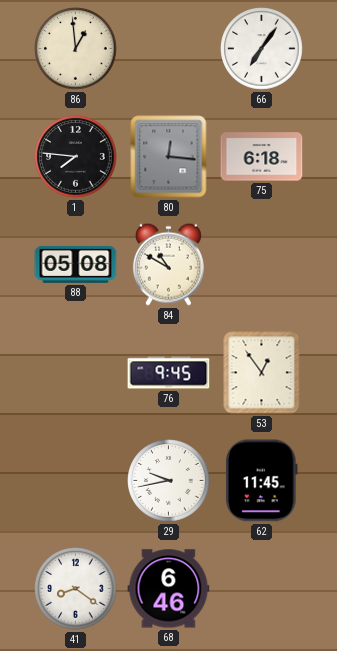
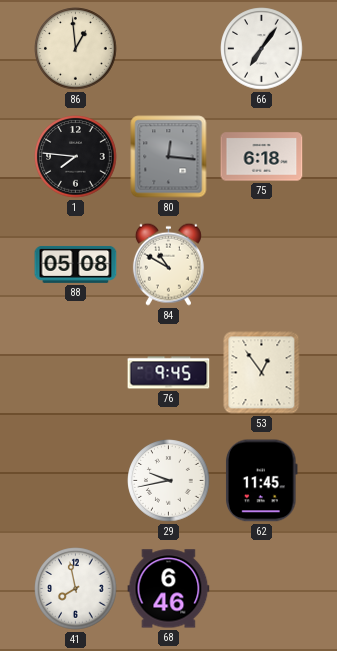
41: 8:21 -> 7:58
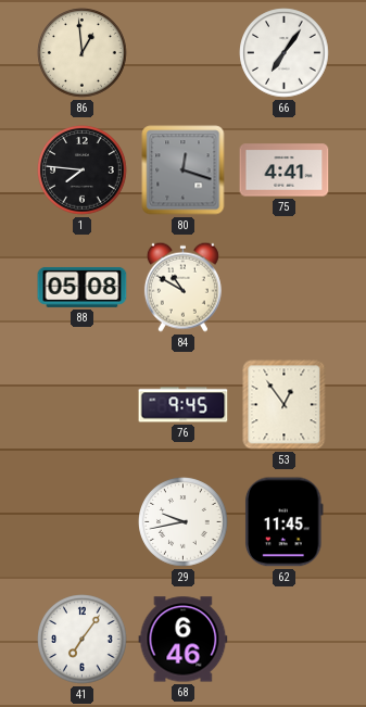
80: 12:16 -> 12:18
75: 6:18 -> 4:41
41: 7:58 -> 7:06
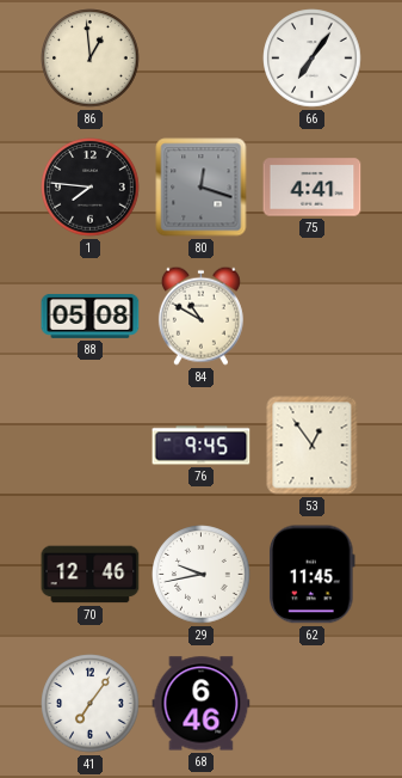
70: none -> 12:46
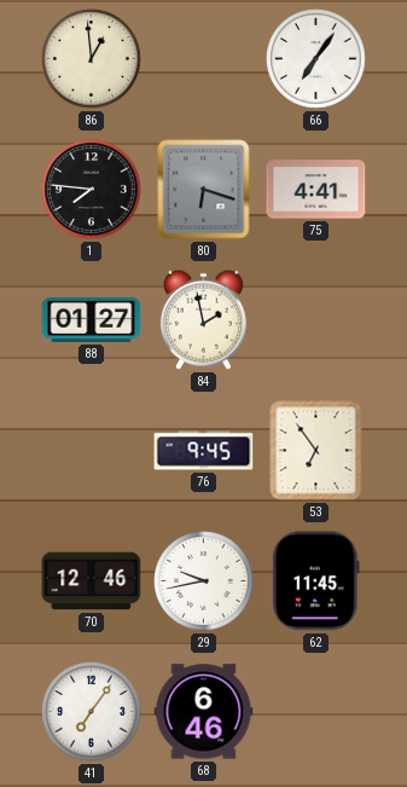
80: 12:18 -> 6:18
88: 05:08 -> 01:27
84: 10:50 -> 1:58
53: 12:54 -> 6:54
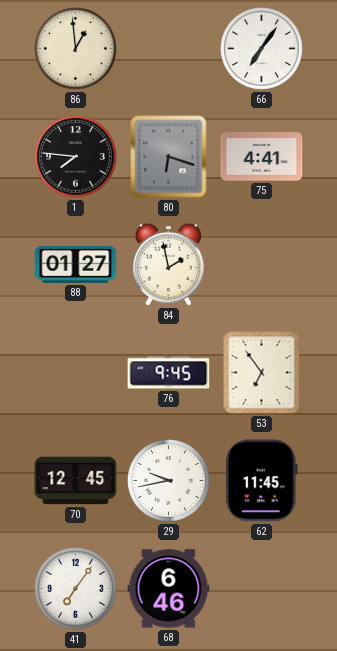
70: 12:46 -> 12:45
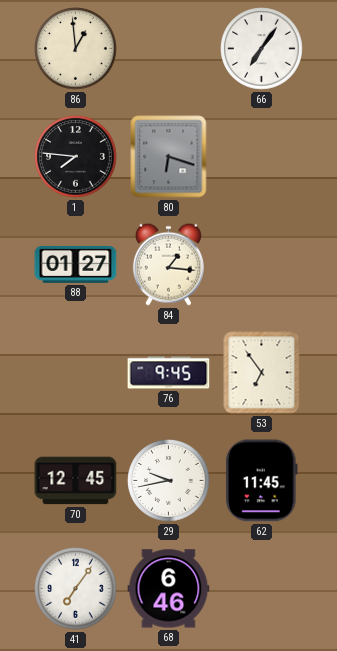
75: 4:41 -> none
84: 1:58 -> 1:16
